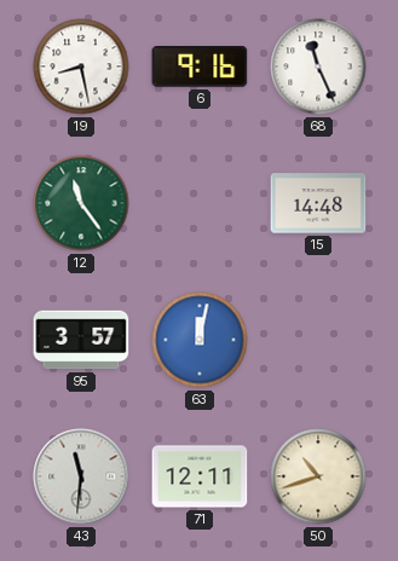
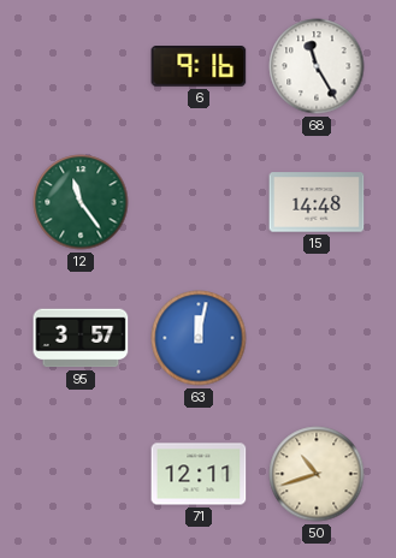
19: 8:28 -> none
68: 11:26 -> 11:25
43: 11:31 -> none
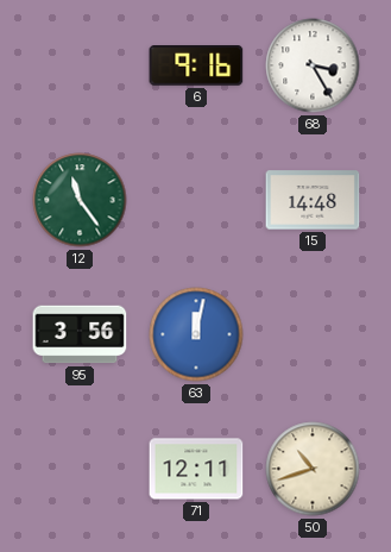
68: 11:25 -> 3:25
95: 3:57 -> 3:56
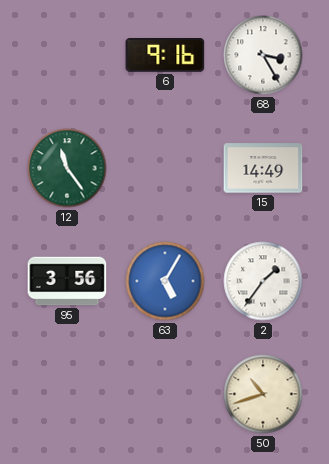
15: 14:48 -> 14:49
63: 12:02 -> 5:05
2: none -> 1:36
71: 12:11 -> none
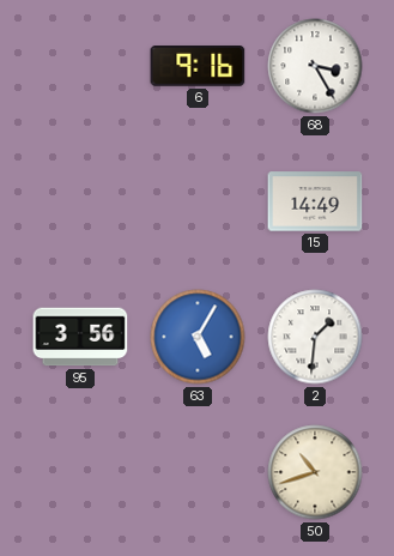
12: 11:24 -> none
2: 1:36 -> 1:31
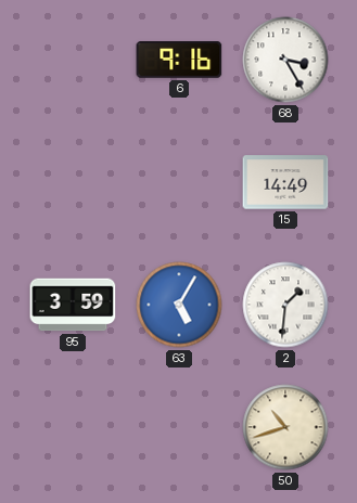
95: 3:56 -> 3:59
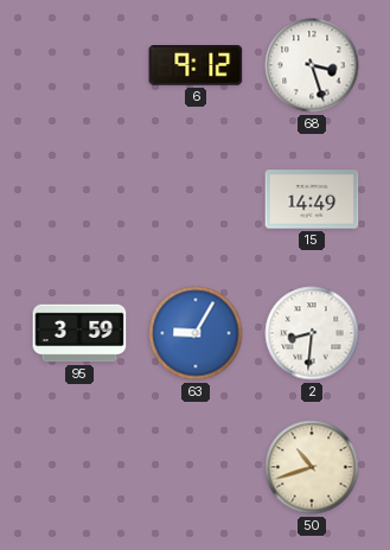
6: 9:16 -> 9:12
68: 3:25 -> 3:27
63: 5:05 -> 9:05
2: 1:31 -> 8:31
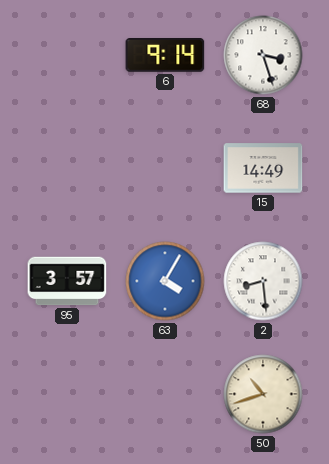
6: 9:12 -> 9:14
95: 3:59 -> 3:57
63: 9:05 -> 4:05
2: 8:31 -> 8:29
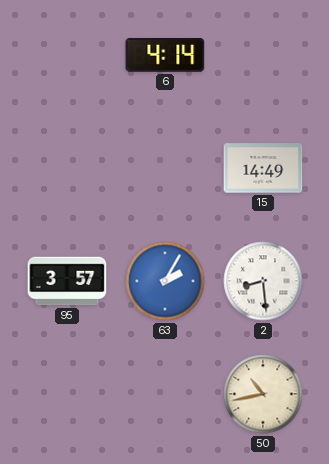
6: 9:14 -> 4:14
68: 3:27 -> none
63: 4:05 -> 2:05
50: 10:42 -> 10:43
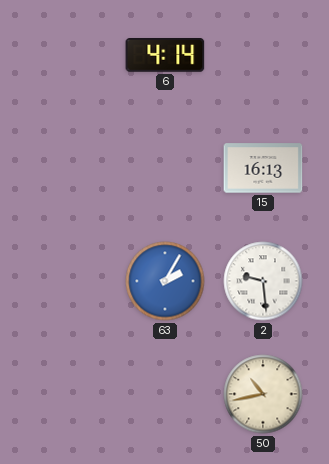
15: 14:49 -> 16:13
95: 3:57 -> none
2: 8:29 -> 9:29
